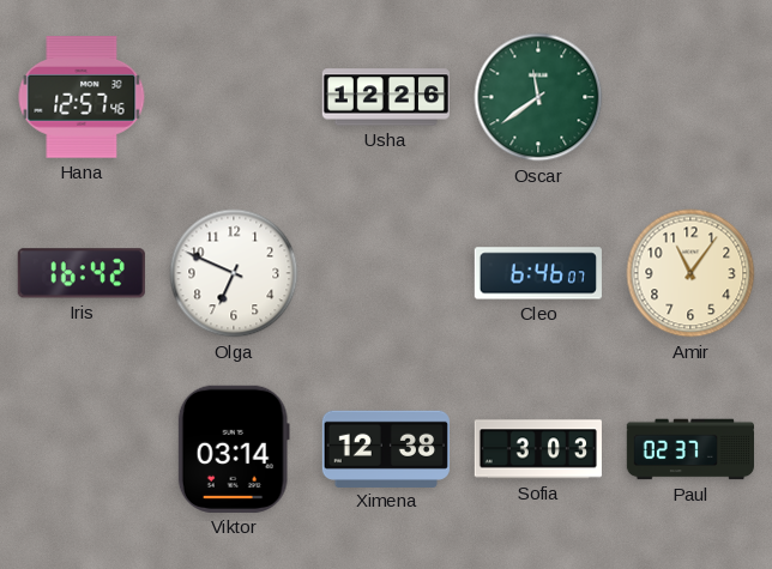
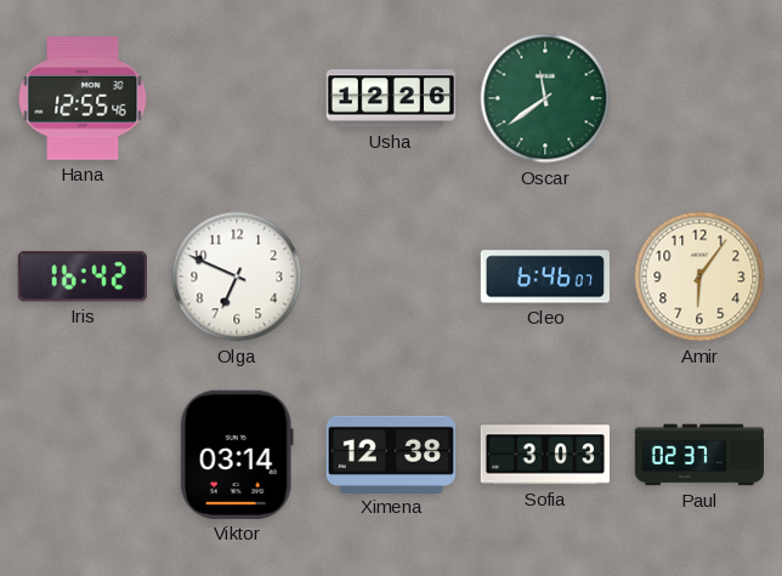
Hana: 12:57 -> 12:55
Amir: 11:06 -> 6:06
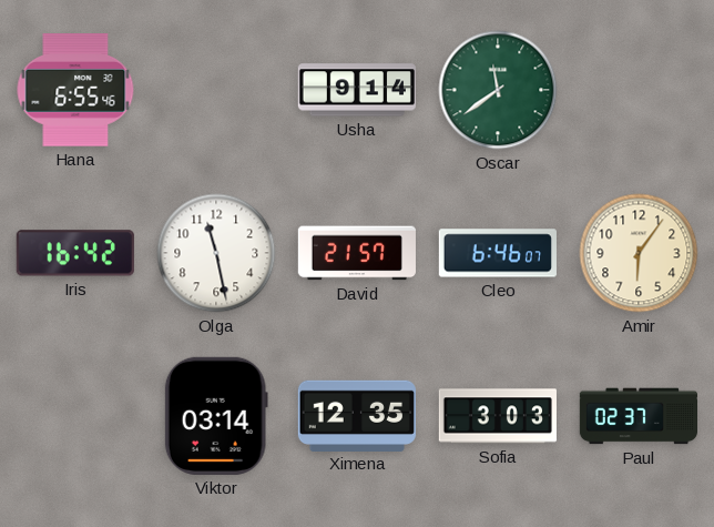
Hana: 12:55 -> 6:55
Usha: 12:26 -> 9:14
Olga: 6:49 -> 11:28
David: none -> 21:57
Ximena: 12:38 -> 12:35
